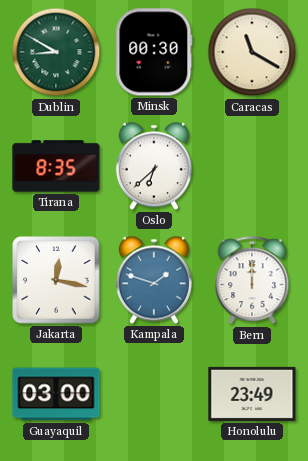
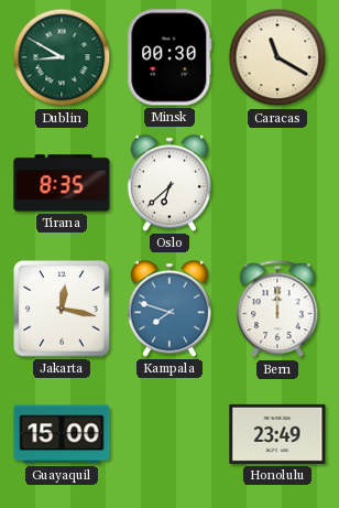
Kampala: 1:48 -> 7:48
Guayaquil: 03:00 -> 15:00
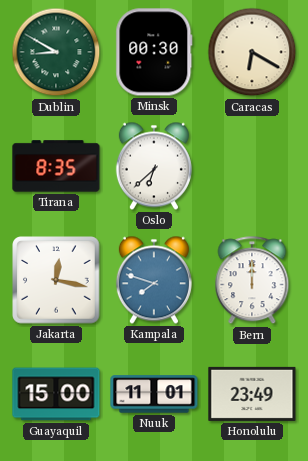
Caracas: 11:20 -> 6:20
Nuuk: none -> 11:01
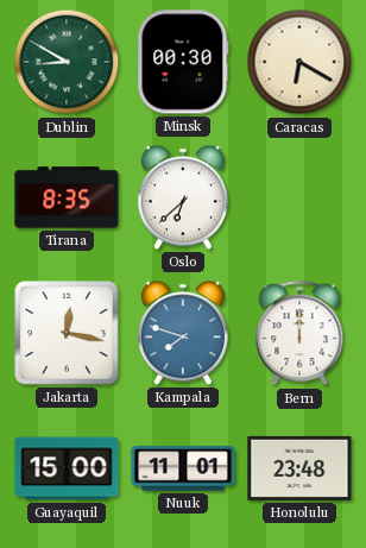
Honolulu: 23:49 -> 23:48
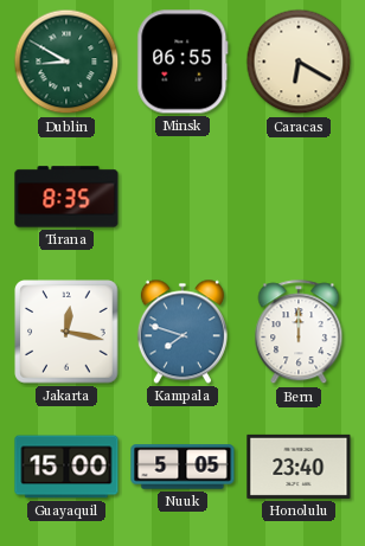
Minsk: 00:30 -> 06:55
Oslo: 6:38 -> none
Nuuk: 11:01 -> 5:05
Honolulu: 23:48 -> 23:40
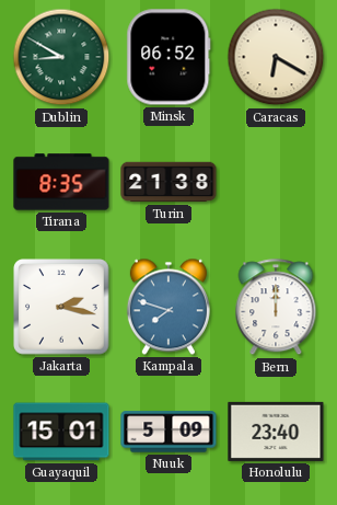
Minsk: 06:55 -> 06:52
Turin: none -> 21:38
Jakarta: 12:17 -> 2:17
Guayaquil: 15:00 -> 15:01
Nuuk: 5:05 -> 5:09
